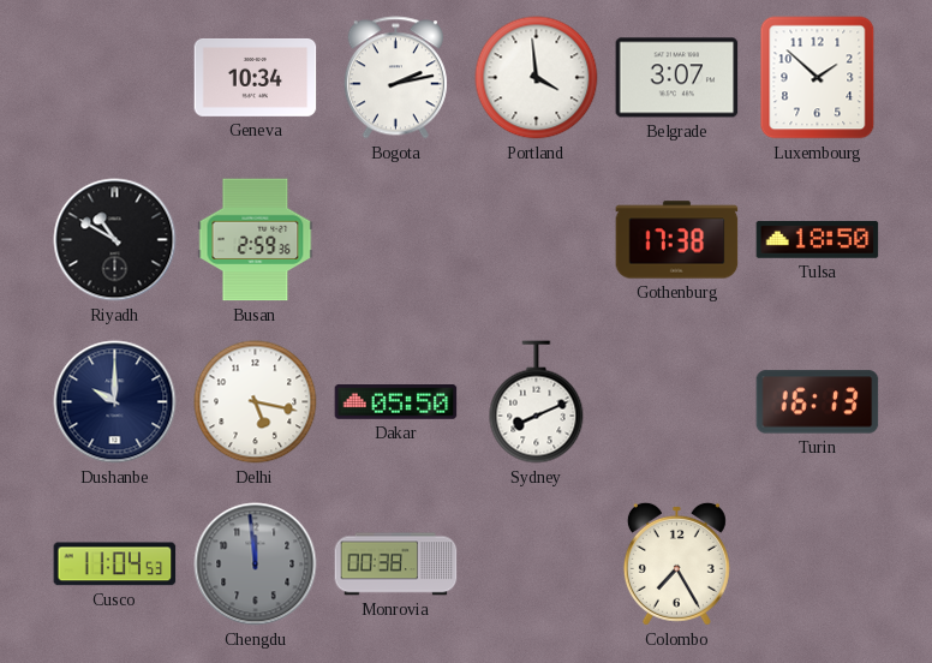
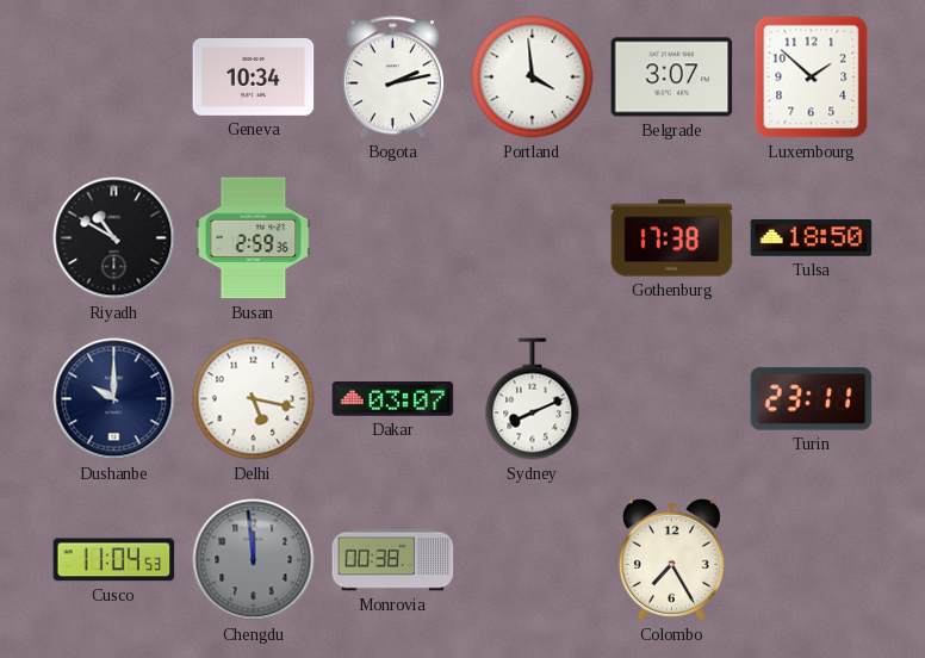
Dakar: 05:50 -> 03:07
Turin: 16:13 -> 23:11
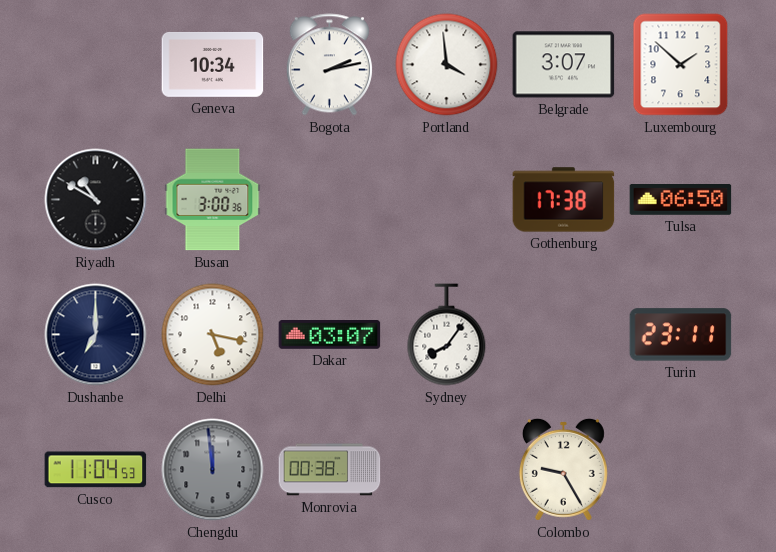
Busan: 2:59 -> 3:00
Tulsa: 18:50 -> 06:50
Dushanbe: 10:00 -> 7:00
Sydney: 8:11 -> 8:06
Colombo: 7:25 -> 9:25
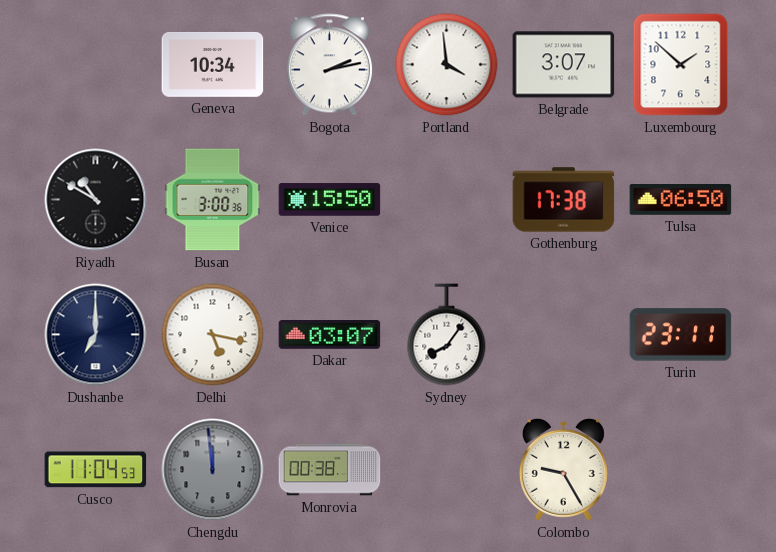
Venice: none -> 15:50
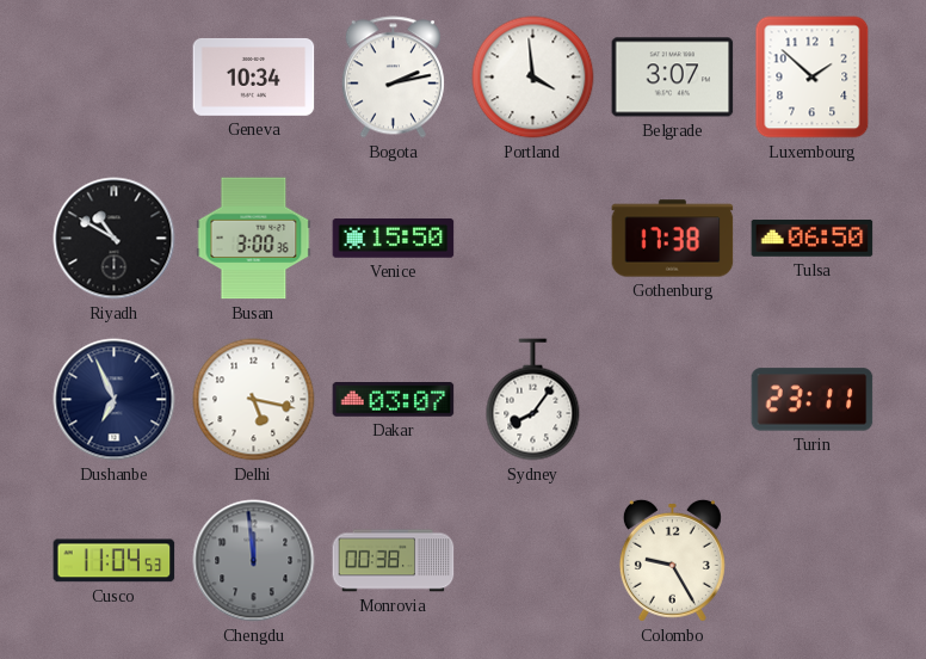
Dushanbe: 7:00 -> 6:56
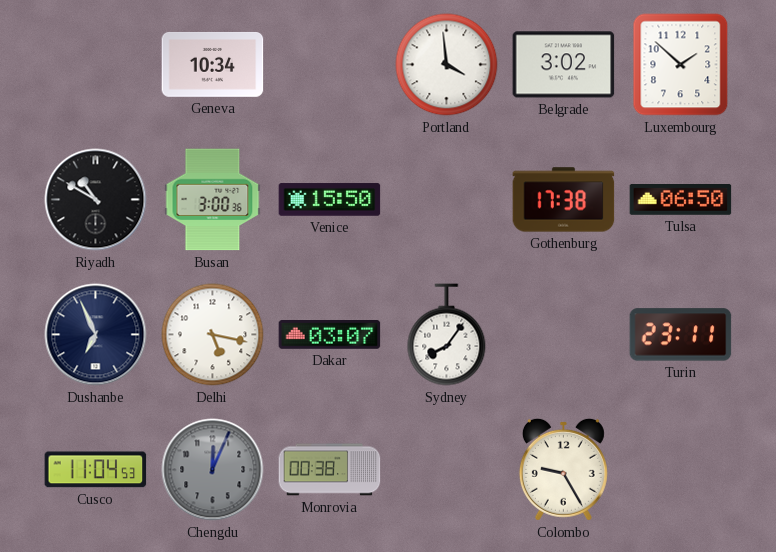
Bogota: 2:13 -> none
Belgrade: 3:07 -> 3:02
Chengdu: 11:59 -> 12:04
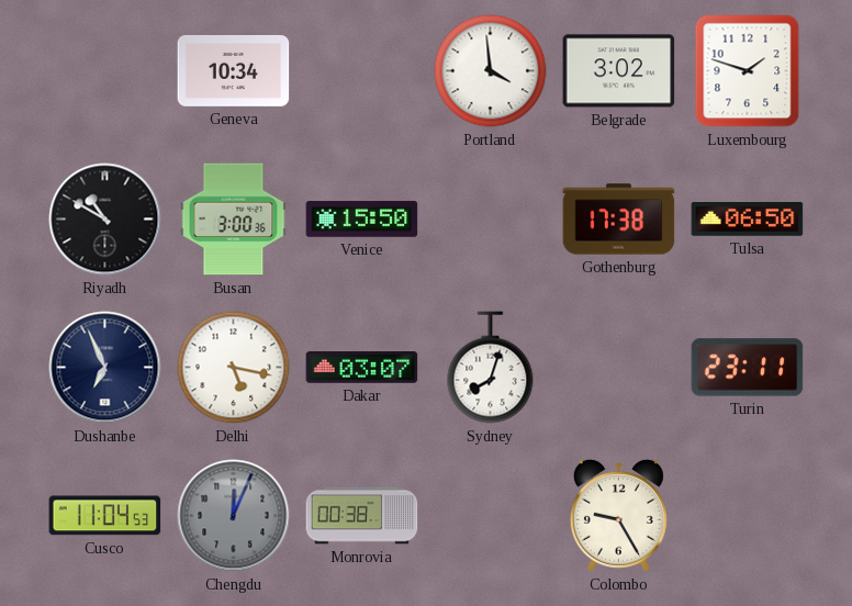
Luxembourg: 1:52 -> 1:48
Sydney: 8:06 -> 8:03
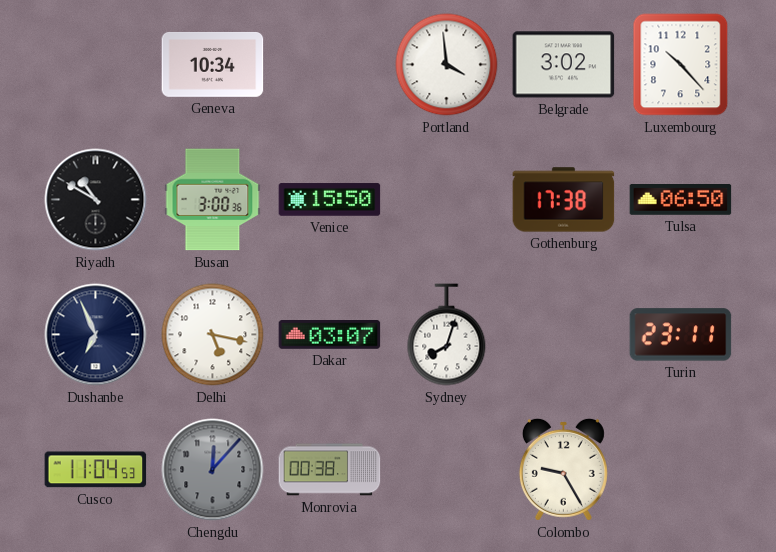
Luxembourg: 1:48 -> 10:23
Chengdu: 12:04 -> 12:07
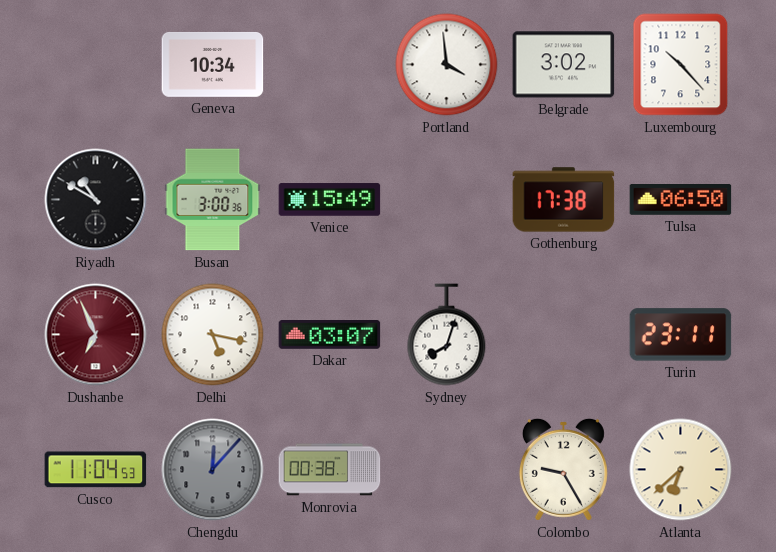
Venice: 15:50 -> 15:49
Dushanbe dial: navy -> burgundy
Atlanta: none -> 6:38
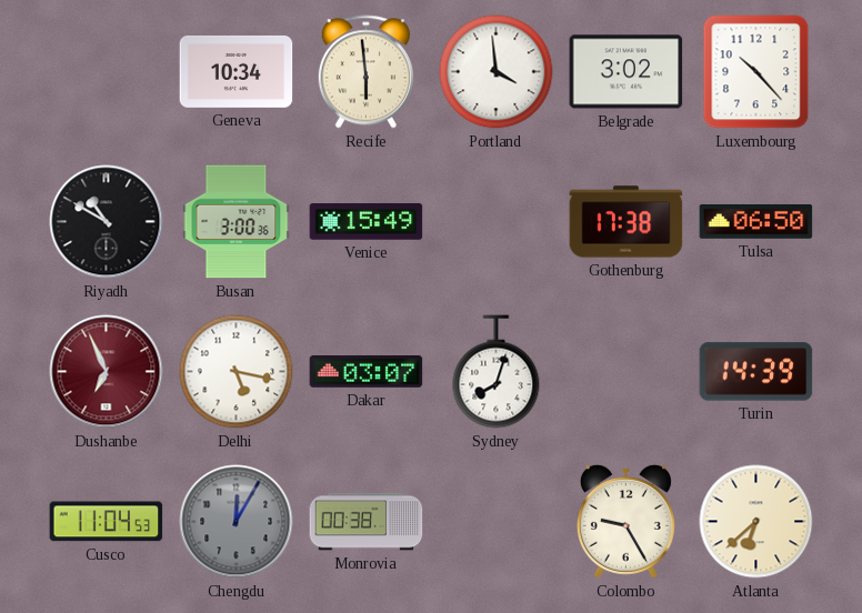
Recife: none -> 5:59
Turin: 23:11 -> 14:39
Chengdu: 12:07 -> 12:05
